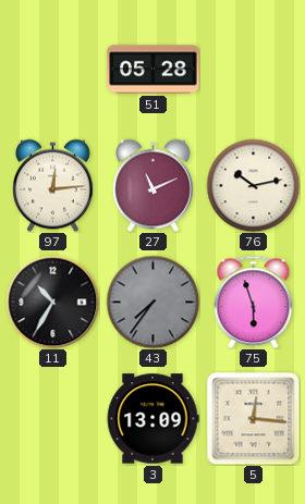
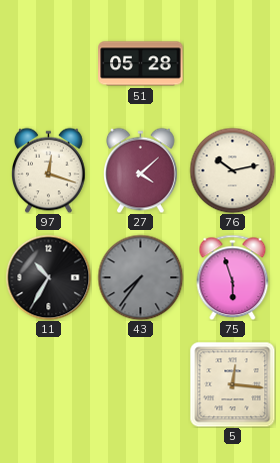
97: 12:14 -> 12:18
27: 11:11 -> 4:08
3: 13:09 -> none
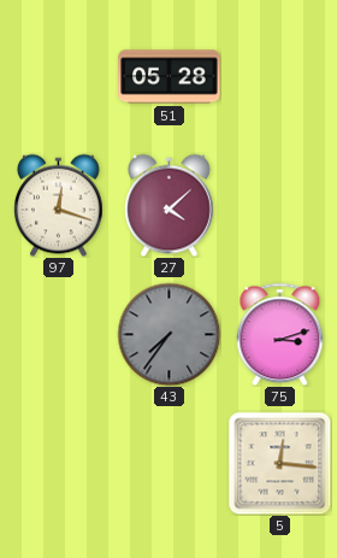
76: 10:13 -> none
11: 10:35 -> none
75: 5:57 -> 3:12
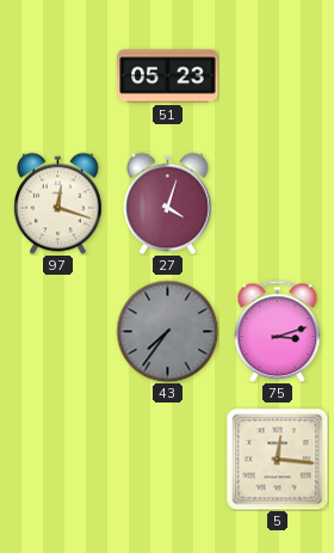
51: 05:28 -> 05:23
27: 4:08 -> 4:03
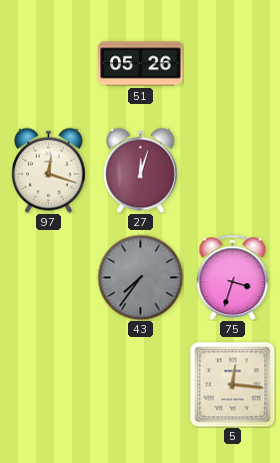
51: 05:23 -> 05:26
27: 4:03 -> 12:03
75: 3:12 -> 3:33
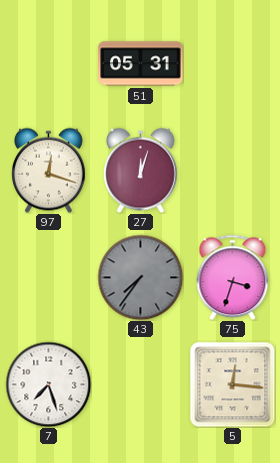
51: 05:26 -> 05:31
7: none -> 7:27
